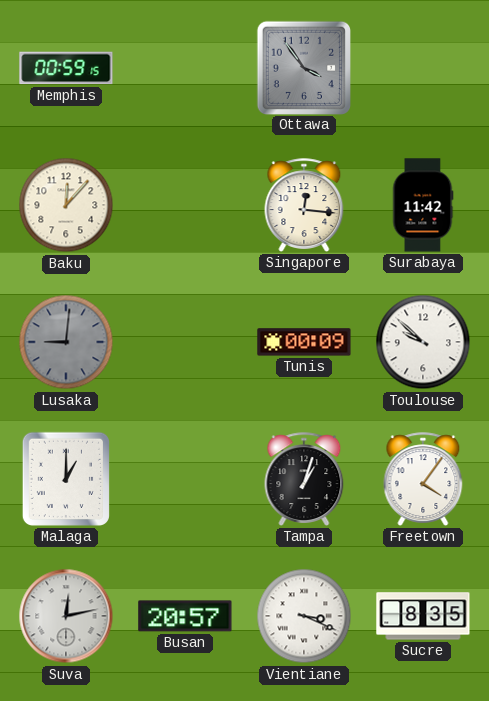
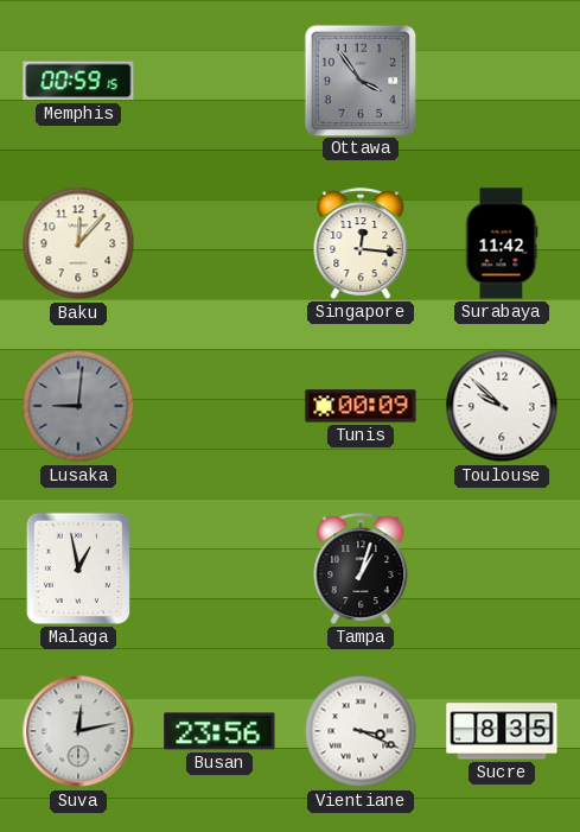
Malaga: 1:00 -> 12:58
Freetown: 4:06 -> none
Busan: 20:57 -> 23:56
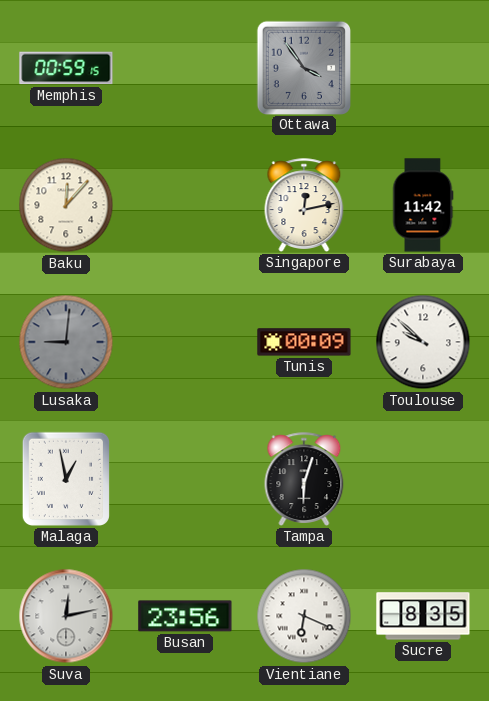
Singapore: 12:16 -> 12:13
Tampa: 1:03 -> 6:03
Vientiane: 3:19 -> 6:19
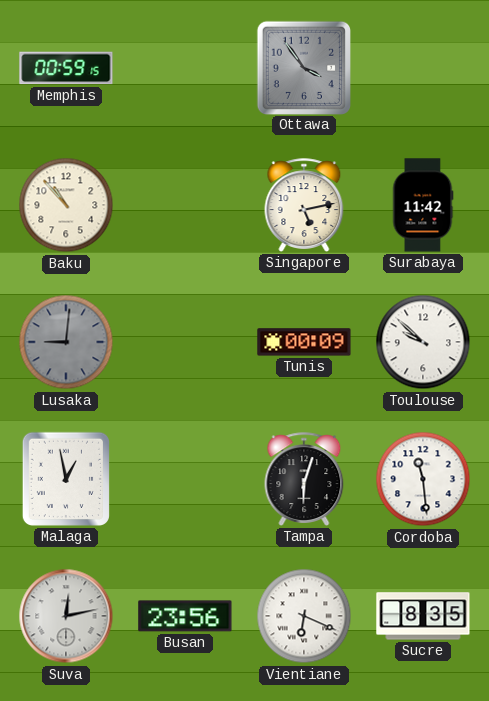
Baku: 12:07 -> 10:53
Singapore: 12:13 -> 5:13
Cordoba: none -> 11:29
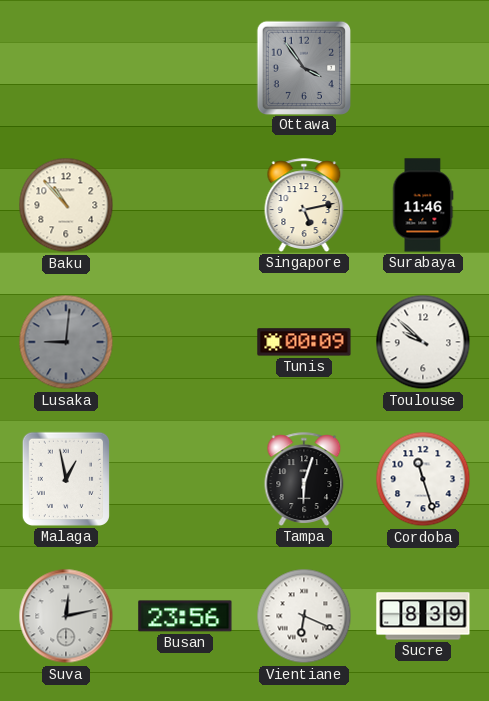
Memphis: 00:59 -> none
Surabaya: 11:42 -> 11:46
Cordoba: 11:29 -> 11:27
Sucre: 8:35 -> 8:39
